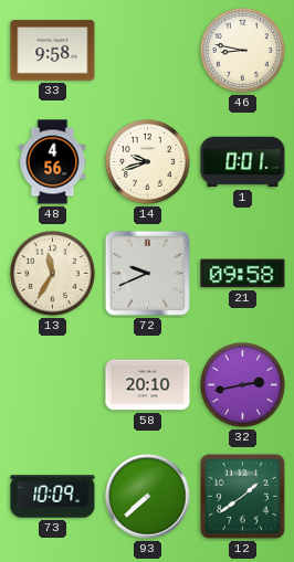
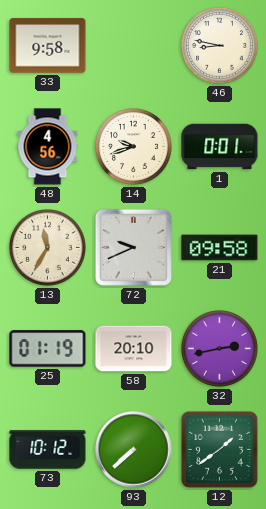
25: none -> 01:19
73: 10:09 -> 10:12
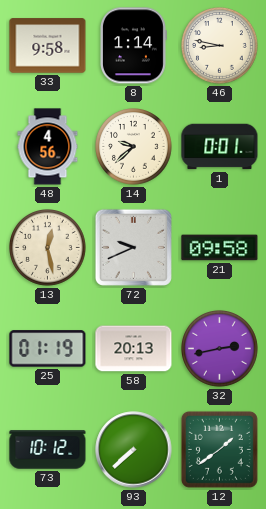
8: none -> 1:14
14: 9:42 -> 9:38
13: 11:35 -> 12:28
58: 20:10 -> 20:13
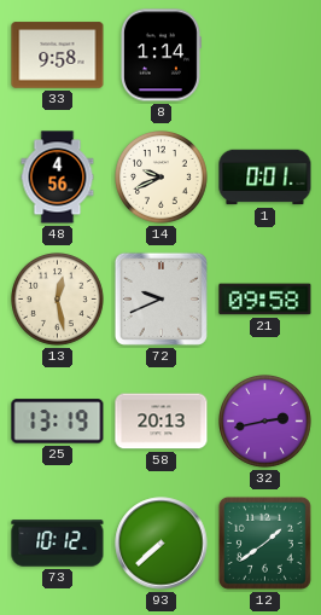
46: 8:47 -> none
14: 9:38 -> 9:41
25: 01:19 -> 13:19
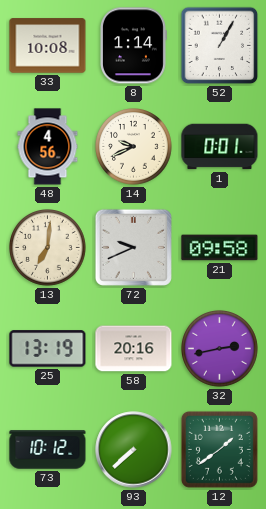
33: 9:58 -> 10:08
52: none -> 1:05
13: 12:28 -> 7:01
58: 20:13 -> 20:16
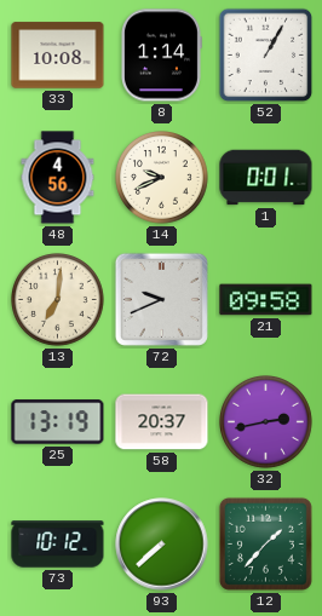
58: 20:16 -> 20:37
12: 1:39 -> 1:37
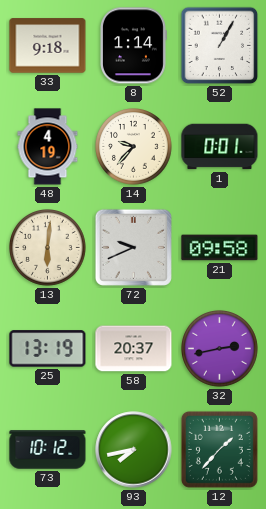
33: 10:08 -> 9:18
48: 4:56 -> 4:19
14: 9:41 -> 9:37
13: 7:01 -> 6:01
93: 7:38 -> 7:43
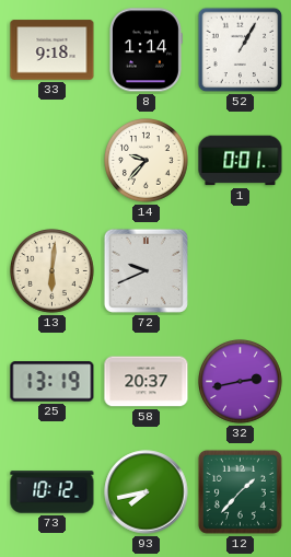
48: 4:19 -> none
21: 09:58 -> none
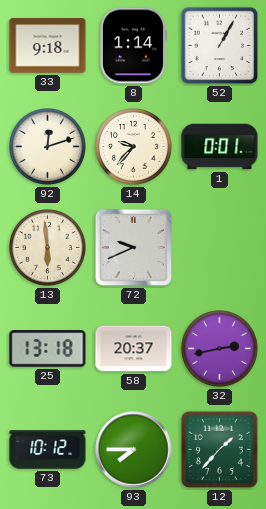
92: none -> 12:12
13: 6:01 -> 5:59
25: 13:19 -> 13:18
93: 7:43 -> 7:45
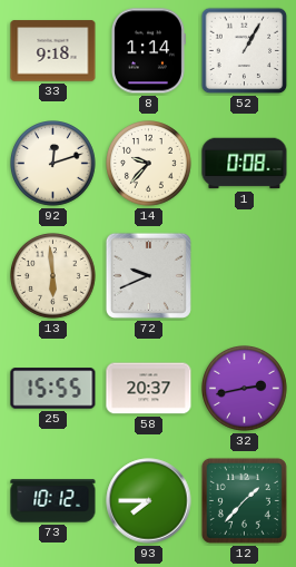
1: 0:01 -> 0:08
25: 13:18 -> 15:55
